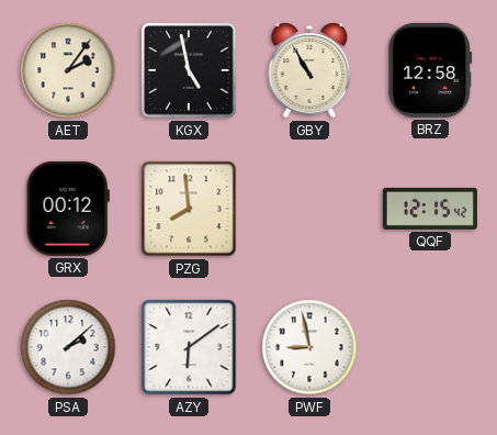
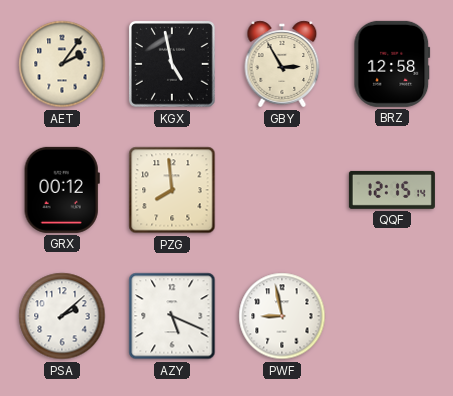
GBY: 10:55 -> 2:55
QQF: 12:15:42 -> 12:15:14
AZY: 6:09 -> 5:19
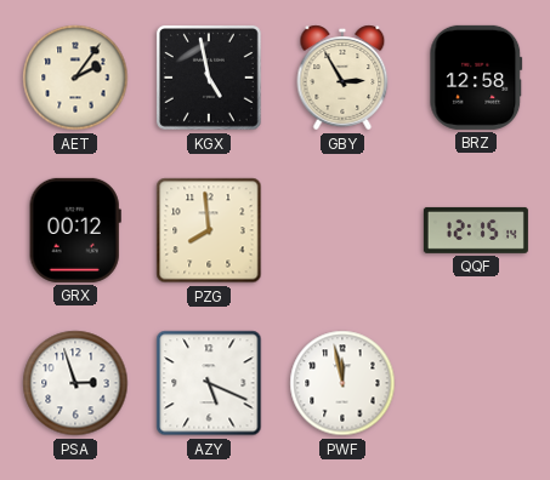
PSA: 2:08 -> 2:57
PWF: 8:58 -> 11:58
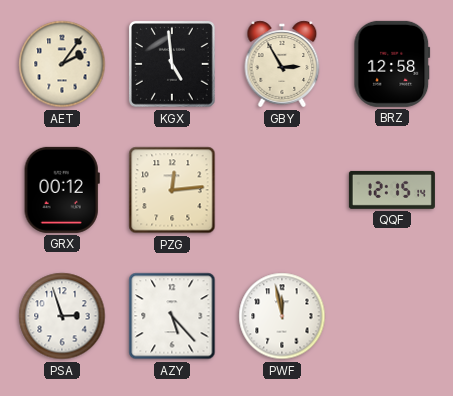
KGX: 4:58 -> 4:59
PZG: 7:59 -> 12:14
AZY: 5:19 -> 5:23
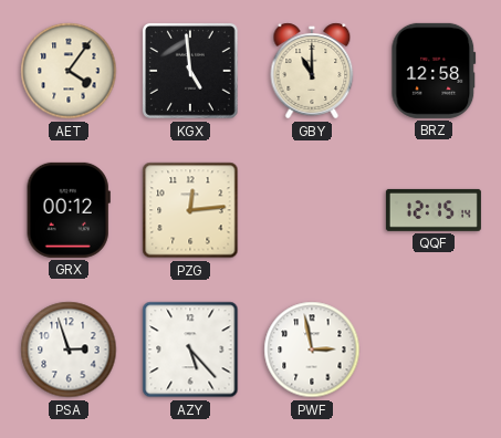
AET: 2:06 -> 4:06
GBY: 2:55 -> 11:00
PWF: 11:58 -> 2:58
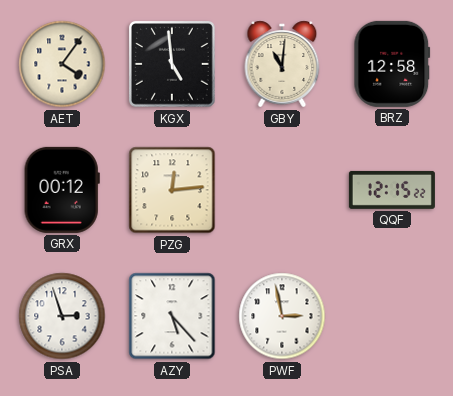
GBY: 11:00 -> 11:01
QQF: 12:15:14 -> 12:15:22
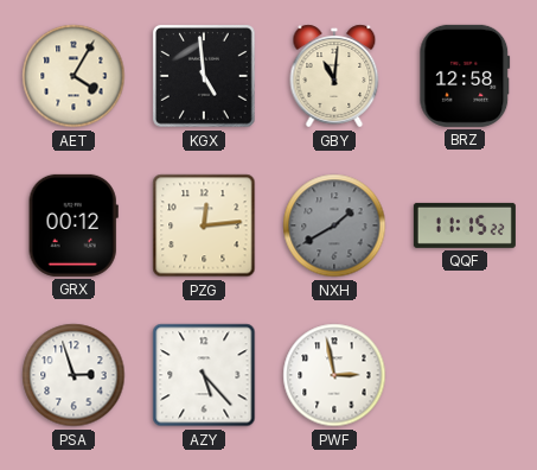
AET: 4:06 -> 4:05
NXH: none -> 1:40
QQF: 12:15 -> 11:15
